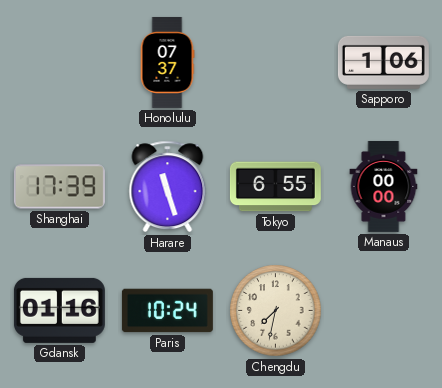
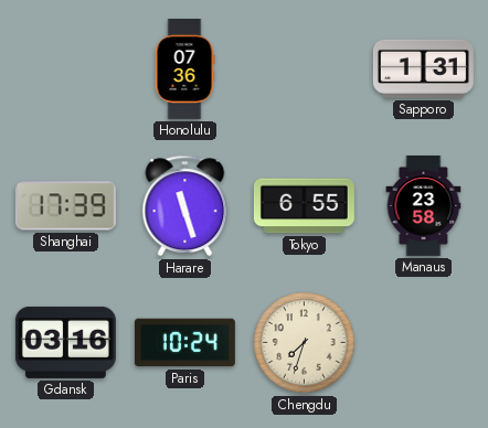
Honolulu: 07:37 -> 07:36
Sapporo: 1:06 -> 1:31
Manaus: 00:00 -> 23:58
Gdansk: 01:16 -> 03:16
Chengdu: 7:32 -> 7:33
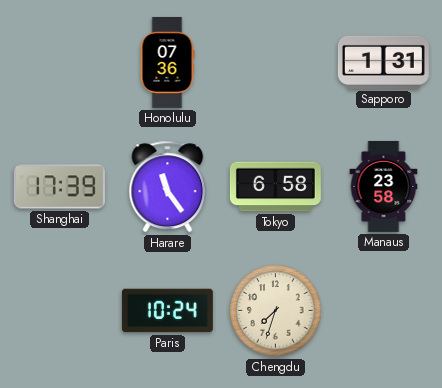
Harare: 11:27 -> 11:24
Tokyo: 6:55 -> 6:58
Gdansk: 03:16 -> none
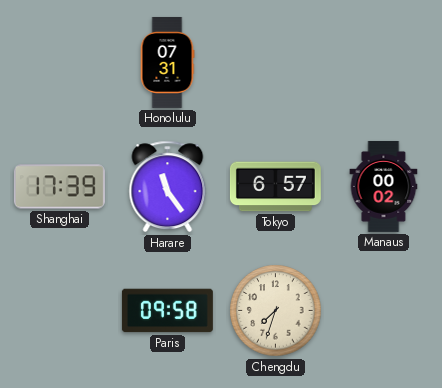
Honolulu: 07:36 -> 07:31
Sapporo: 1:31 -> none
Tokyo: 6:58 -> 6:57
Manaus: 23:58 -> 00:02
Paris: 10:24 -> 09:58
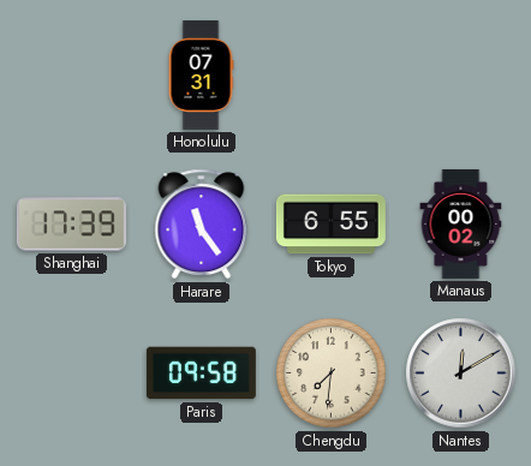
Tokyo: 6:57 -> 6:55
Chengdu: 7:33 -> 7:31
Nantes: none -> 12:10
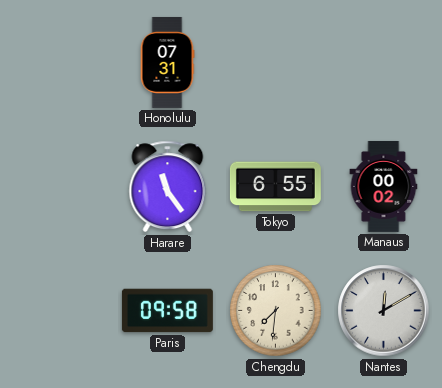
Shanghai: 17:39 -> none
